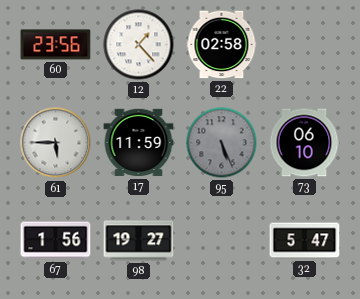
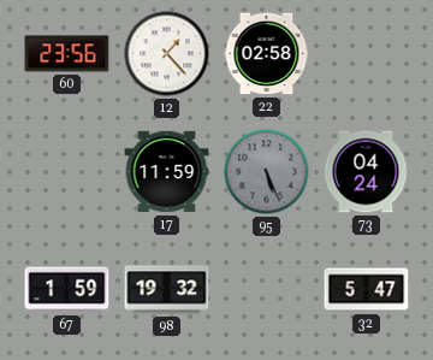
61: 5:45 -> none
73: 06:10 -> 04:24
67: 1:56 -> 1:59
98: 19:27 -> 19:32
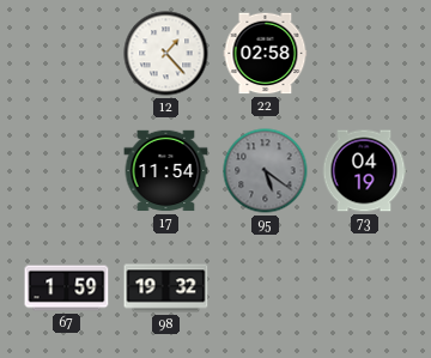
60: 23:56 -> none
17: 11:59 -> 11:54
95: 5:26 -> 5:21
73: 04:24 -> 04:19
32: 5:47 -> none
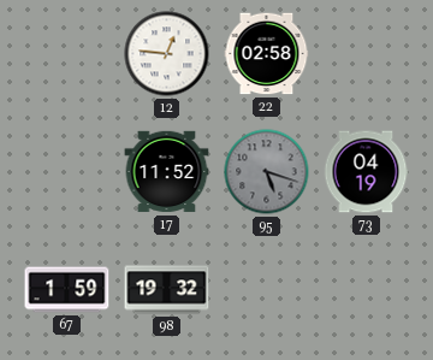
12: 1:23 -> 12:46
17: 11:54 -> 11:52
95: 5:21 -> 5:18
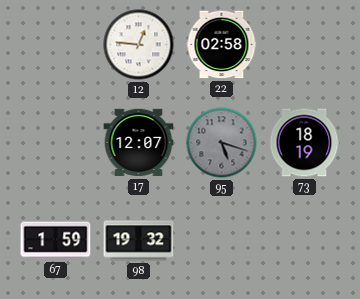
17: 11:52 -> 12:07
73: 04:19 -> 18:19
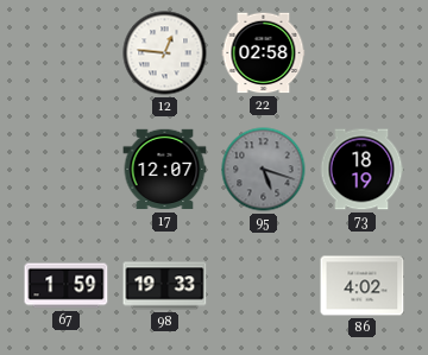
98: 19:32 -> 19:33
86: none -> 4:02
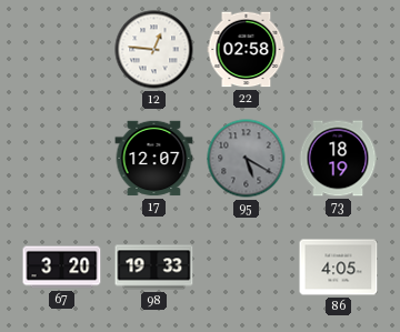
95: 5:18 -> 5:20
67: 1:59 -> 3:20
86: 4:02 -> 4:05
